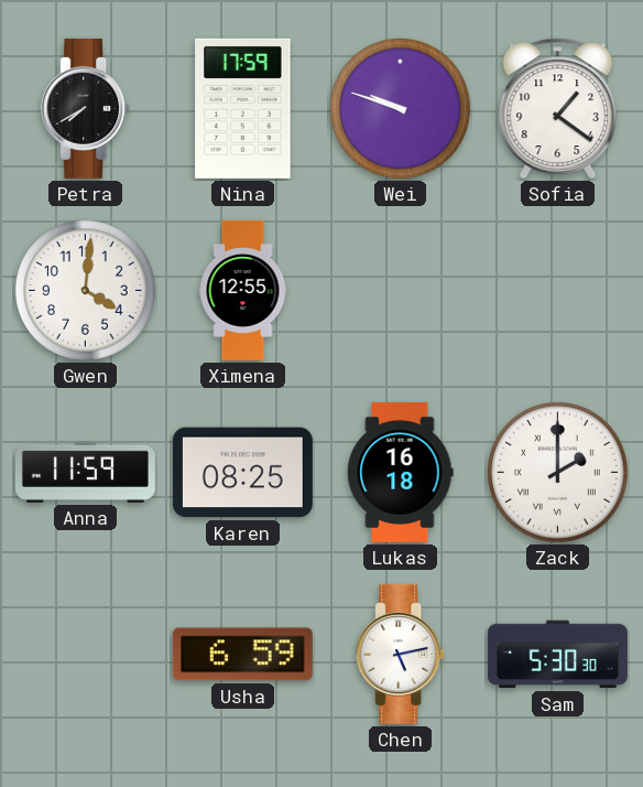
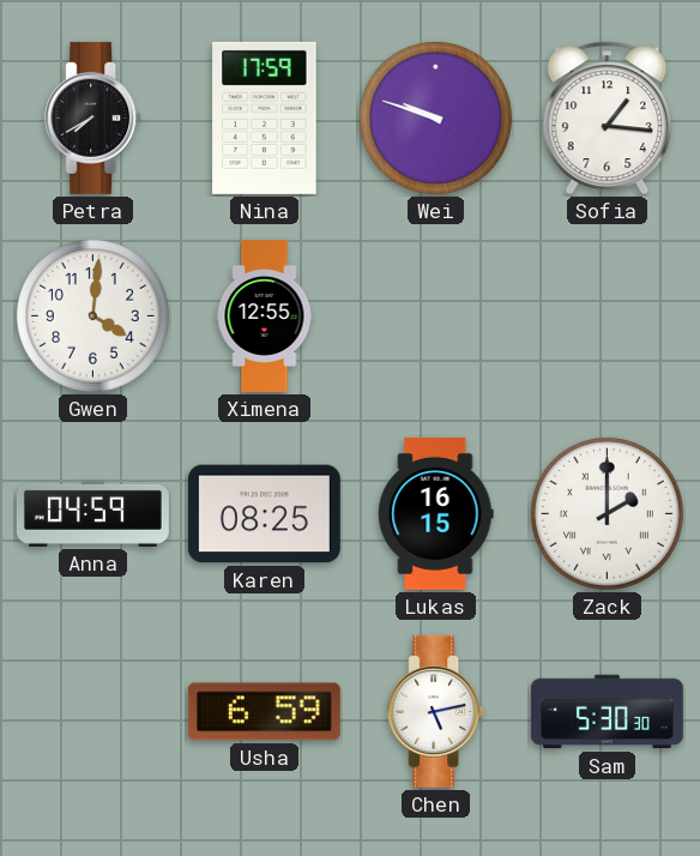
Sofia: 1:21 -> 1:16
Anna: 11:59 -> 04:59
Lukas: 16:18 -> 16:15
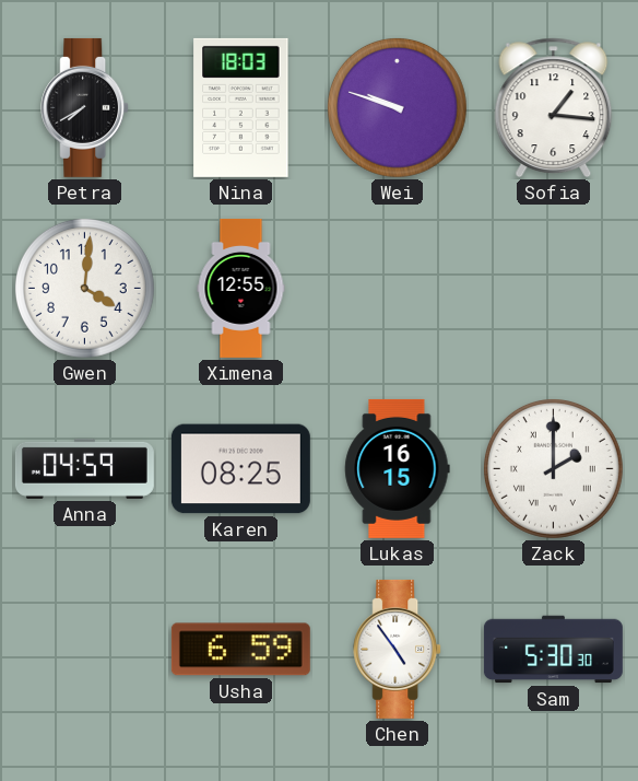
Nina: 17:59 -> 18:03
Chen: 5:13 -> 4:54
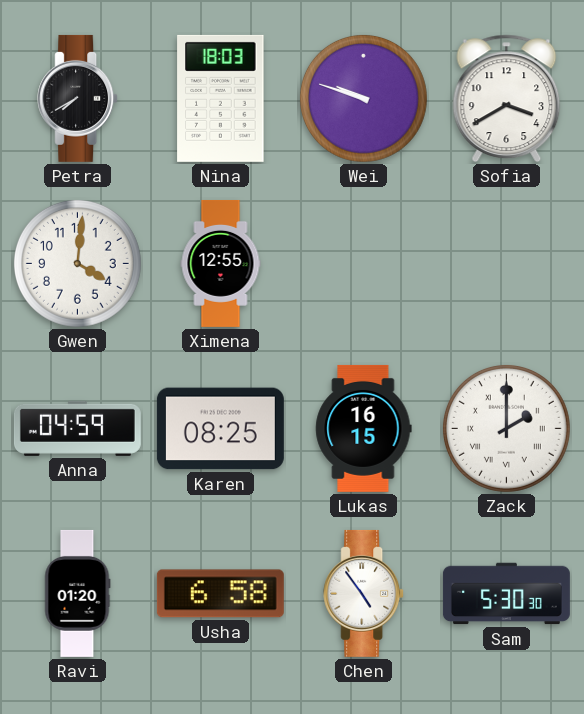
Sofia: 1:16 -> 3:40
Ravi: none -> 01:20
Usha: 6:59 -> 6:58
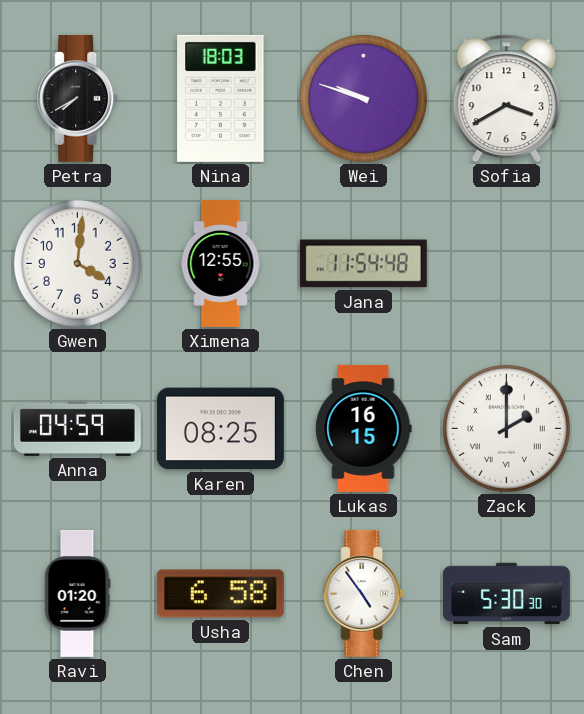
Jana: none -> 11:54
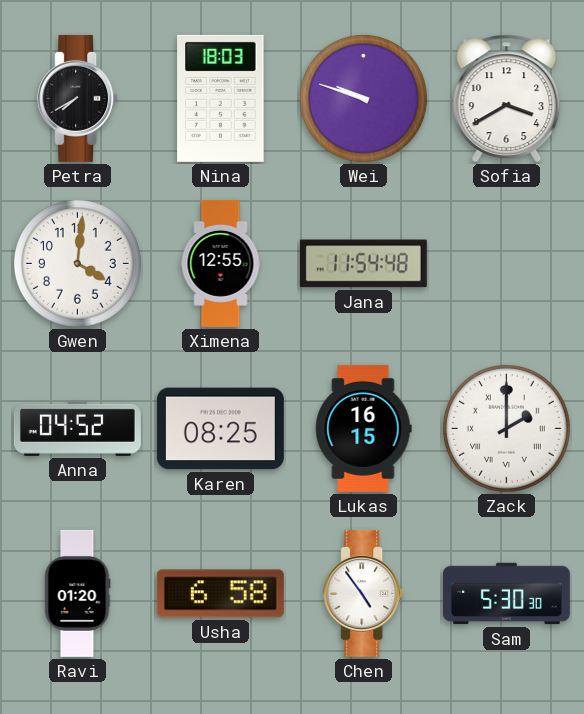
Anna: 04:59 -> 04:52
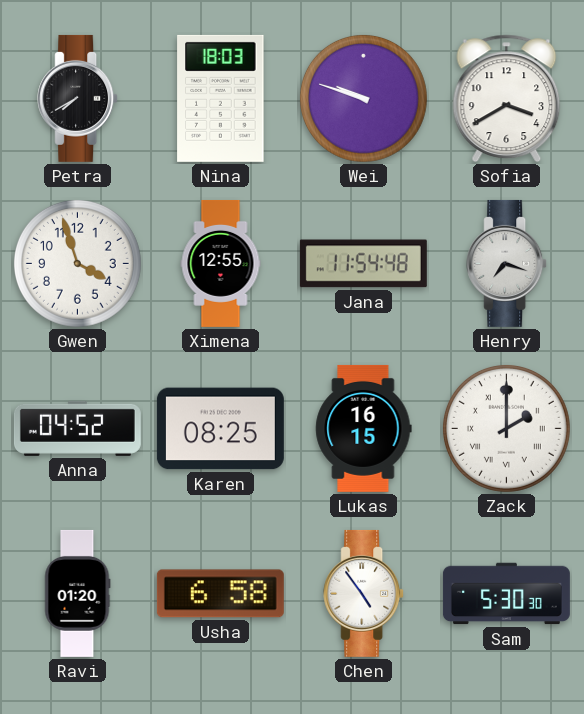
Gwen: 4:01 -> 3:57
Henry: none -> 7:18
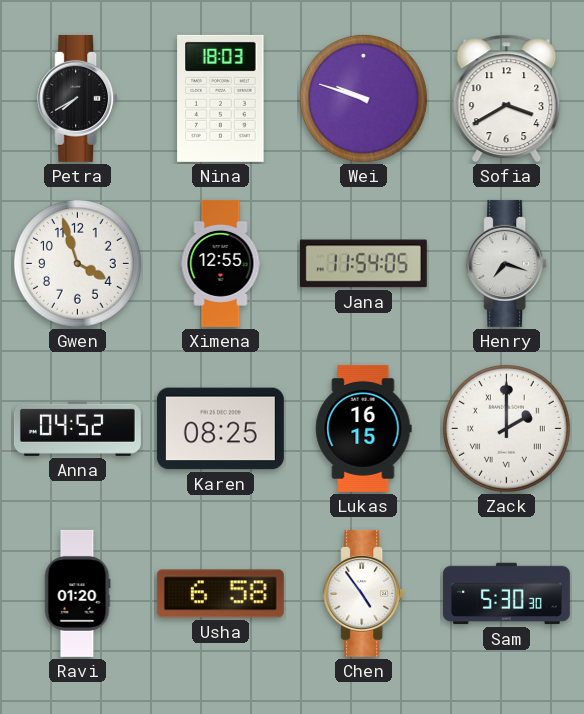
Jana: 11:54:48 -> 11:54:05
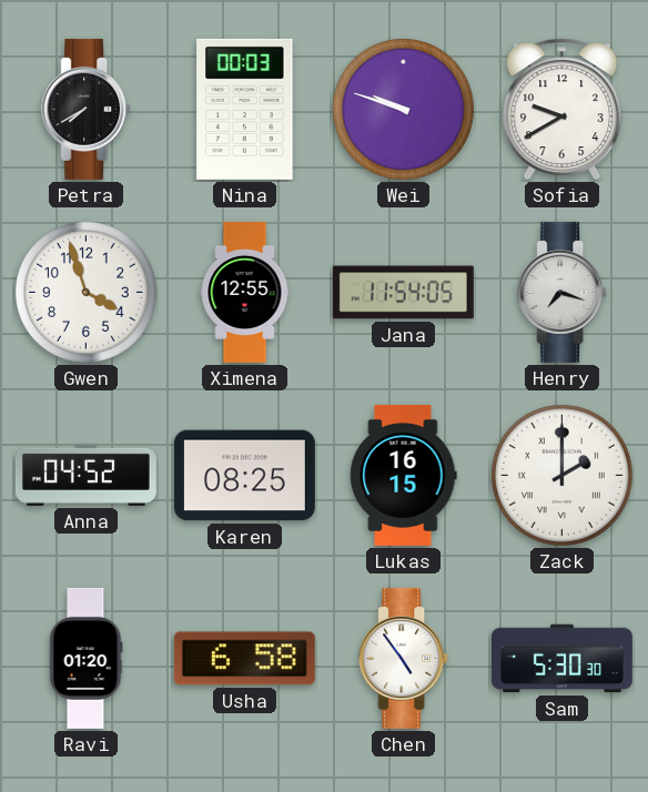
Nina: 18:03 -> 00:03
Sofia: 3:40 -> 9:40
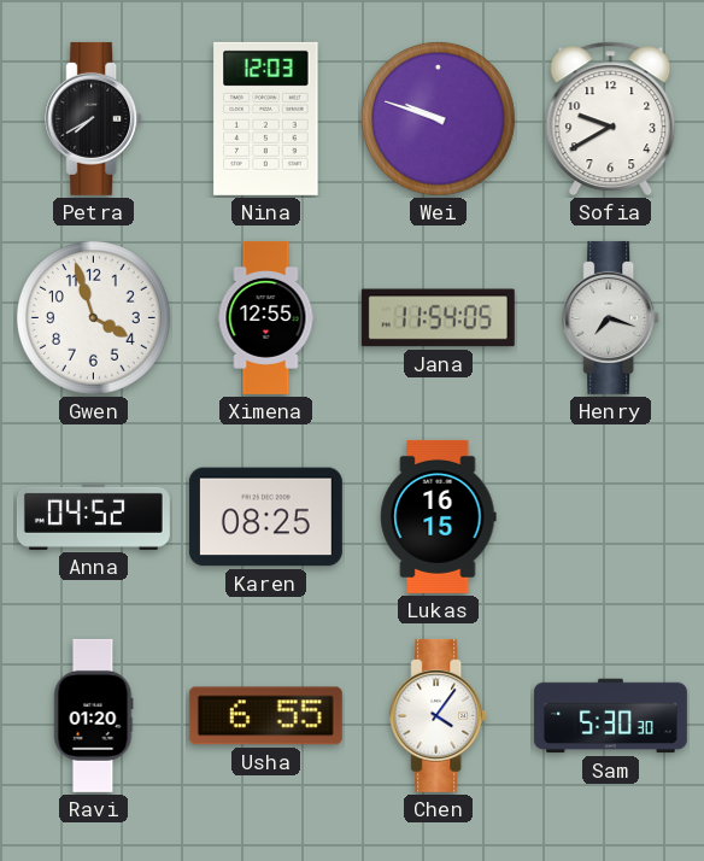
Nina: 00:03 -> 12:03
Zack: 2:00 -> none
Usha: 6:58 -> 6:55
Chen: 4:54 -> 4:06
